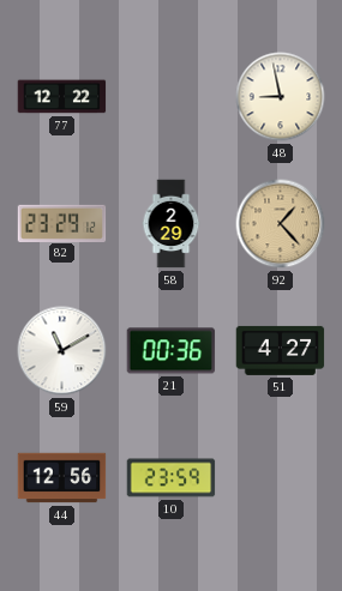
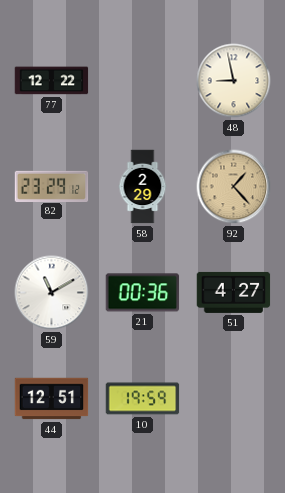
44: 12:56 -> 12:51
10: 23:59 -> 19:59
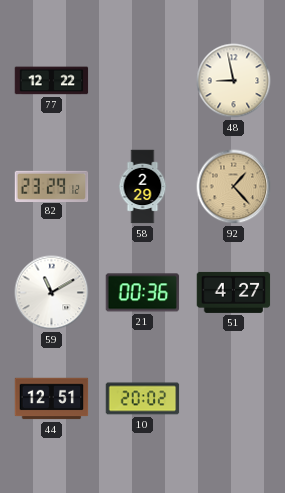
10: 19:59 -> 20:02
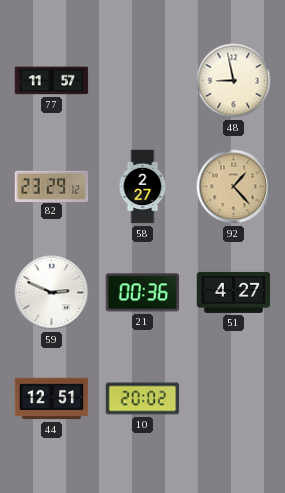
77: 12:22 -> 11:57
58: 2:29 -> 2:27
59: 11:10 -> 2:49
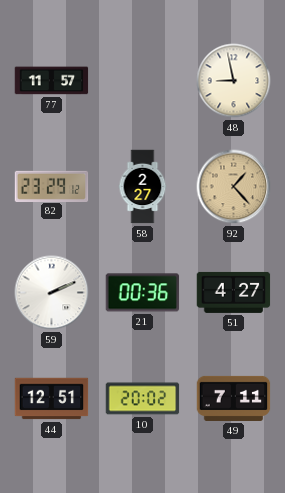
59: 2:49 -> 2:11
49: none -> 7:11
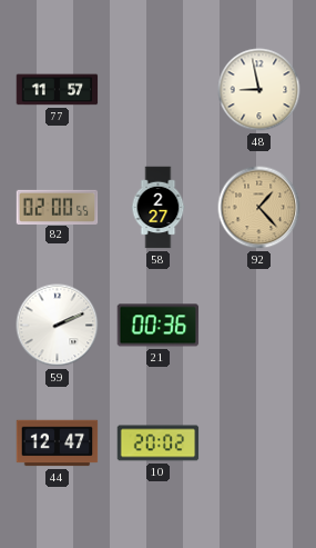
82: 23:29 -> 02:00
51: 4:27 -> none
44: 12:51 -> 12:47
49: 7:11 -> none
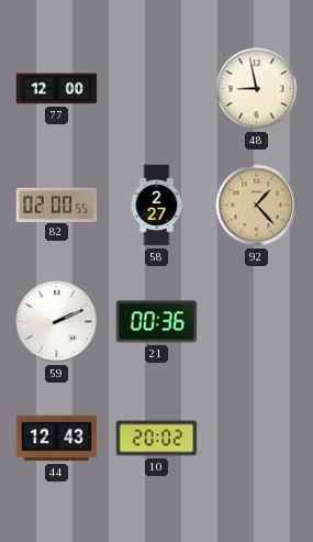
77: 11:57 -> 12:00
44: 12:47 -> 12:43
